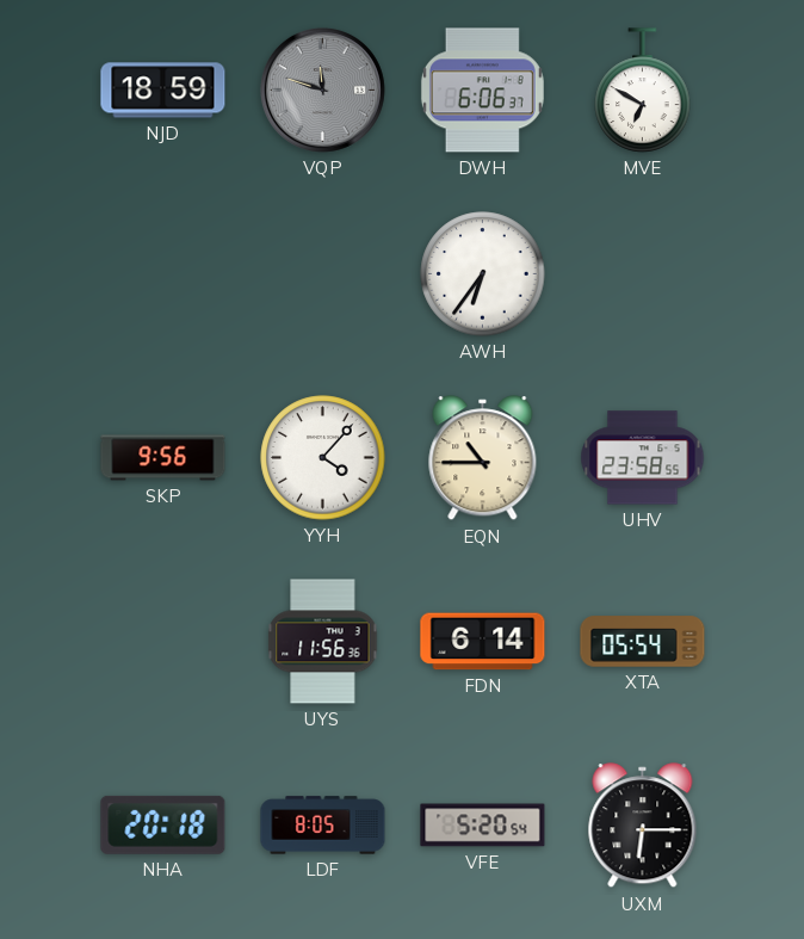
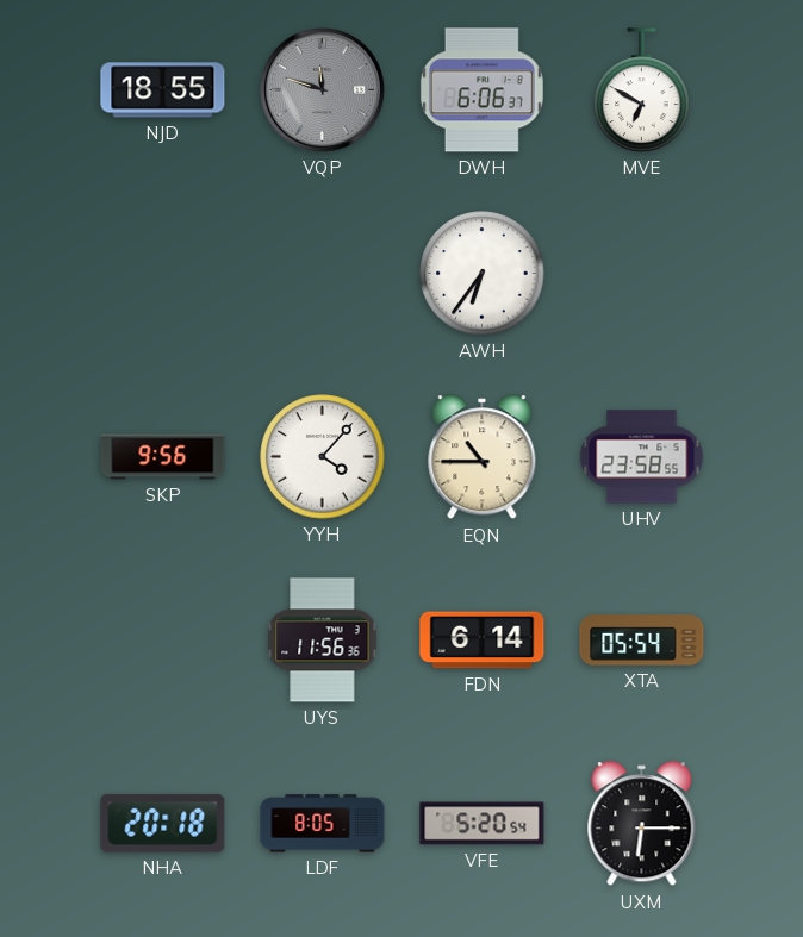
NJD: 18:59 -> 18:55
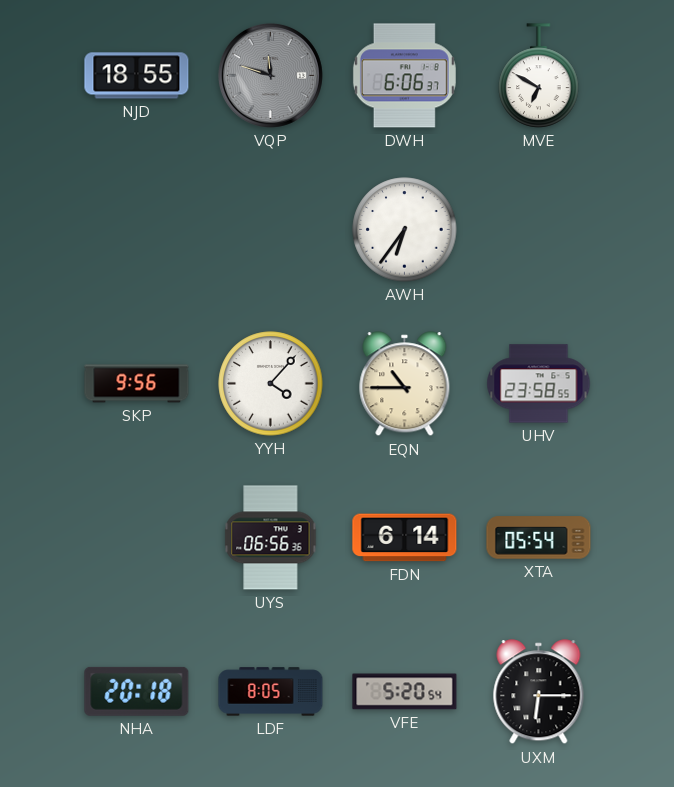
UYS: 11:56 -> 06:56
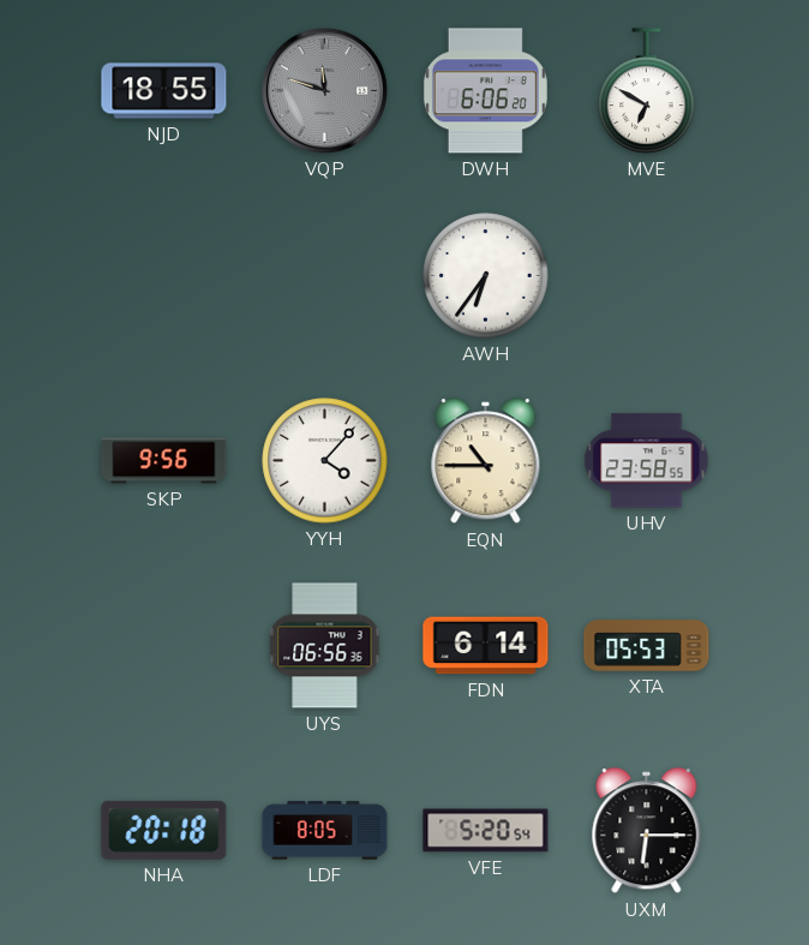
DWH: 6:06:37 -> 6:06:20
XTA: 05:54 -> 05:53
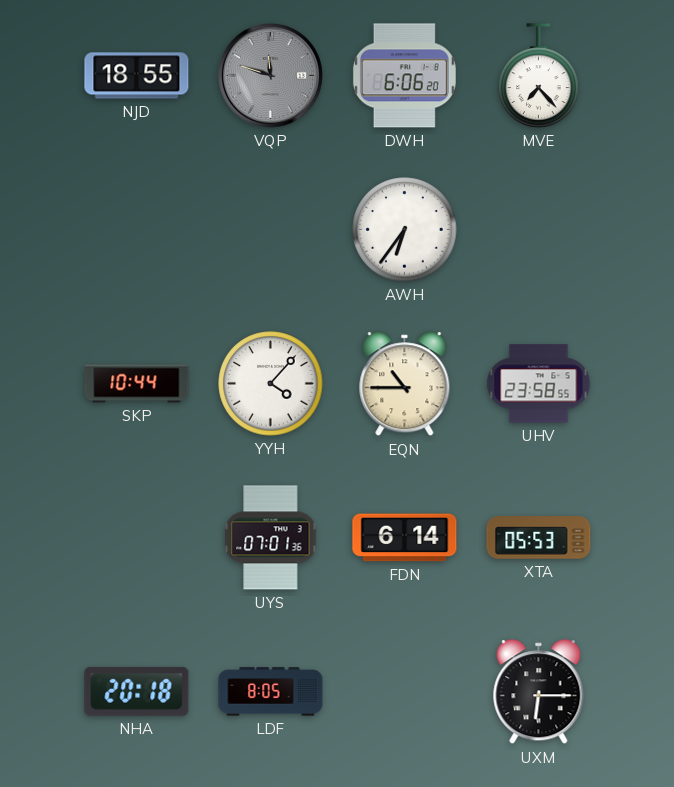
MVE: 6:50 -> 7:23
SKP: 9:56 -> 10:44
UYS: 06:56 -> 07:01
VFE: 5:20 -> none
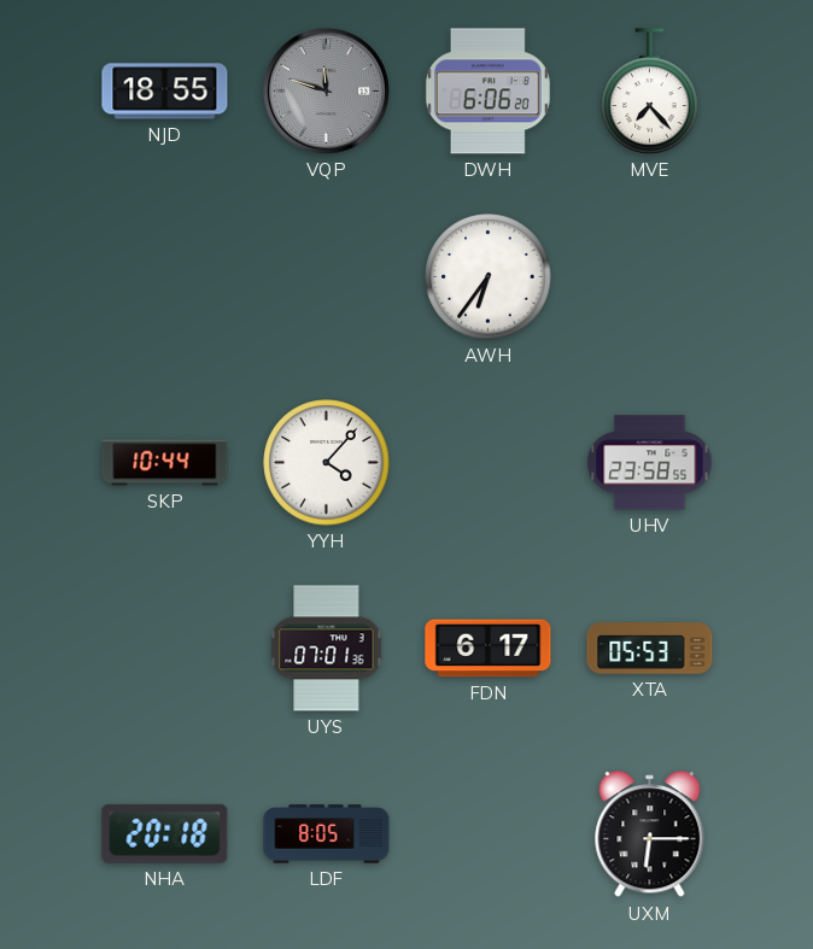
EQN: 10:45 -> none
FDN: 6:14 -> 6:17
